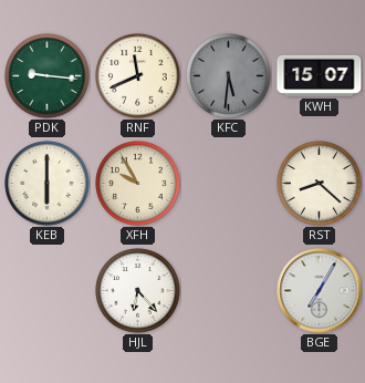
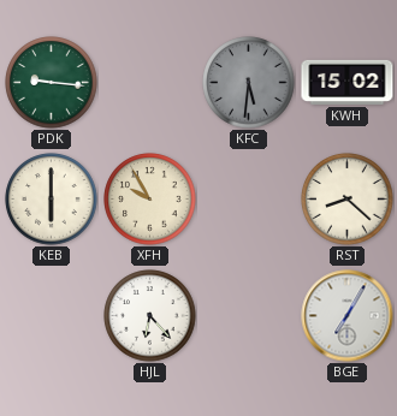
RNF: 11:41 -> none
KWH: 15:07 -> 15:02
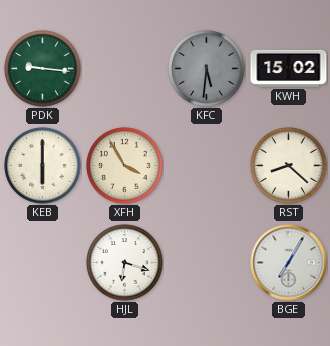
XFH: 9:55 -> 3:55
HJL: 6:23 -> 6:18
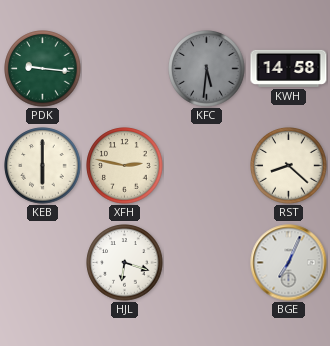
KWH: 15:02 -> 14:58
XFH: 3:55 -> 2:47
BGE: 7:05 -> 7:04
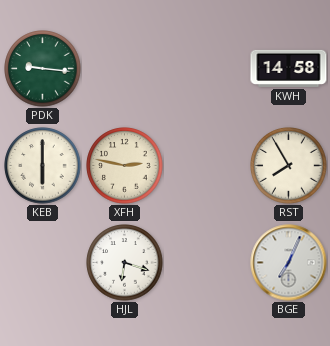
KFC: 5:31 -> none
RST: 8:22 -> 7:55
